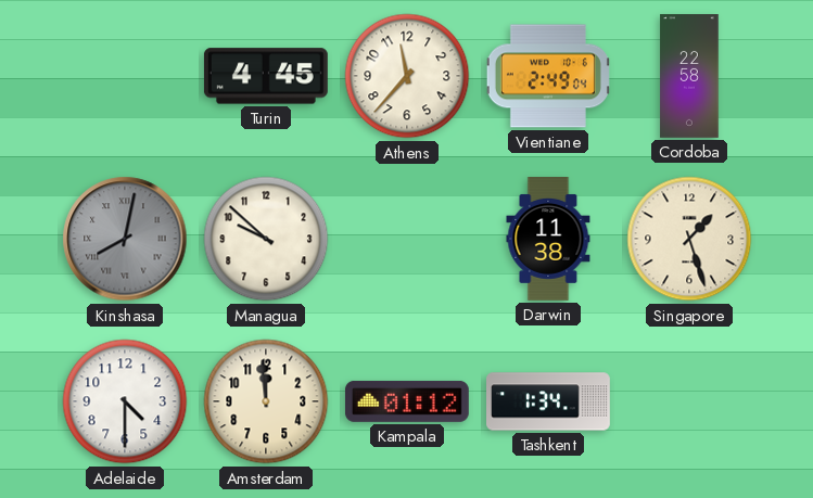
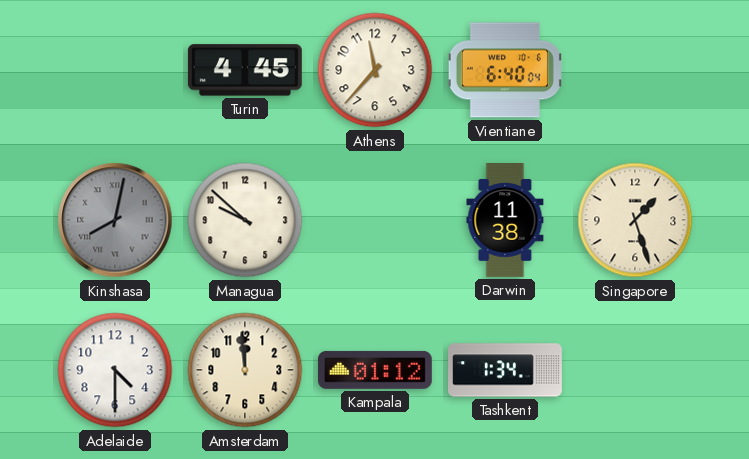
Vientiane: 2:49 -> 6:40
Cordoba: 22:58 -> none
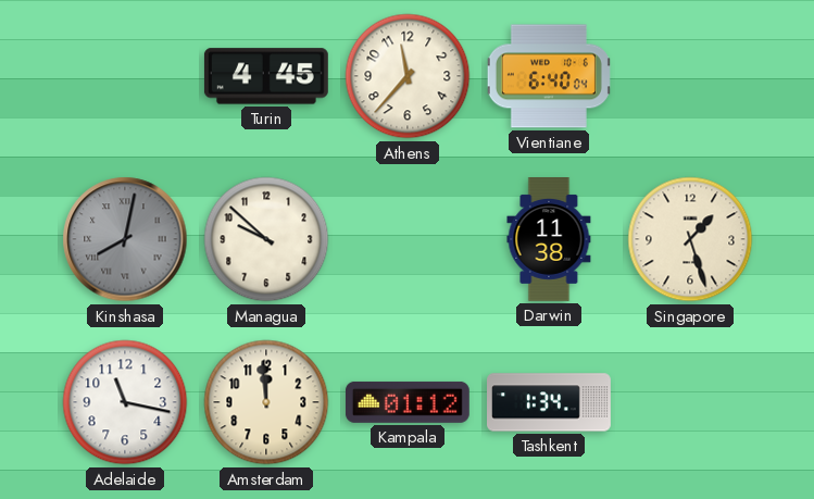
Adelaide: 4:30 -> 11:17
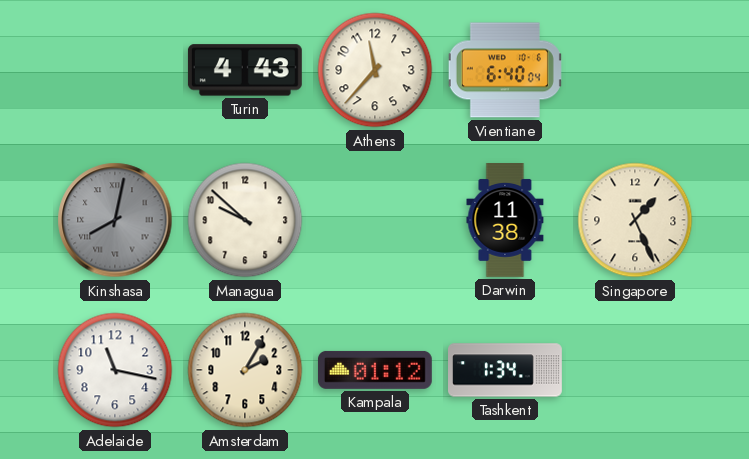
Turin: 4:45 -> 4:43
Singapore: 1:27 -> 1:26
Amsterdam: 11:59 -> 2:05
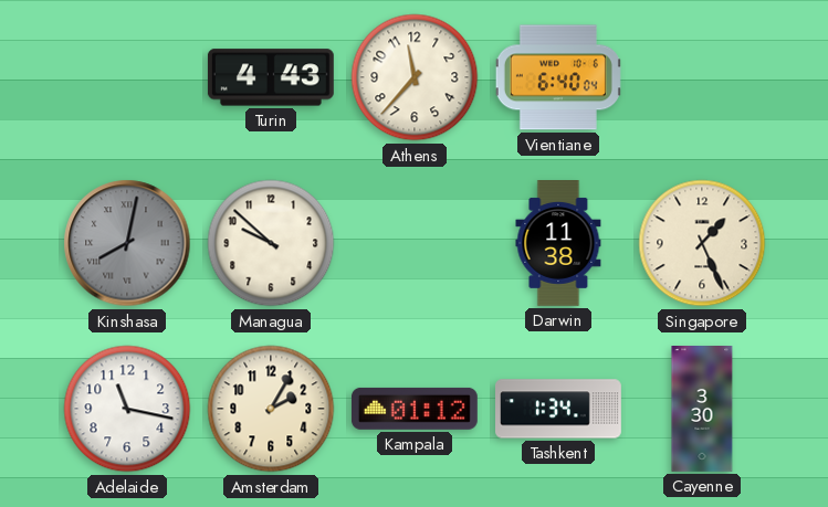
Cayenne: none -> 3:30
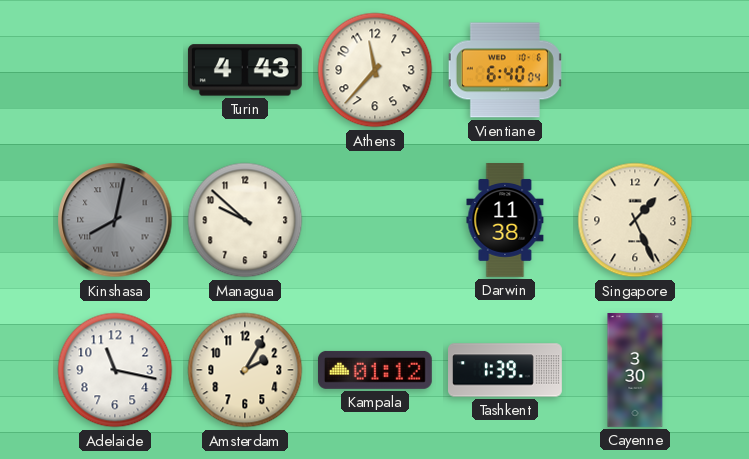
Tashkent: 1:34 -> 1:39
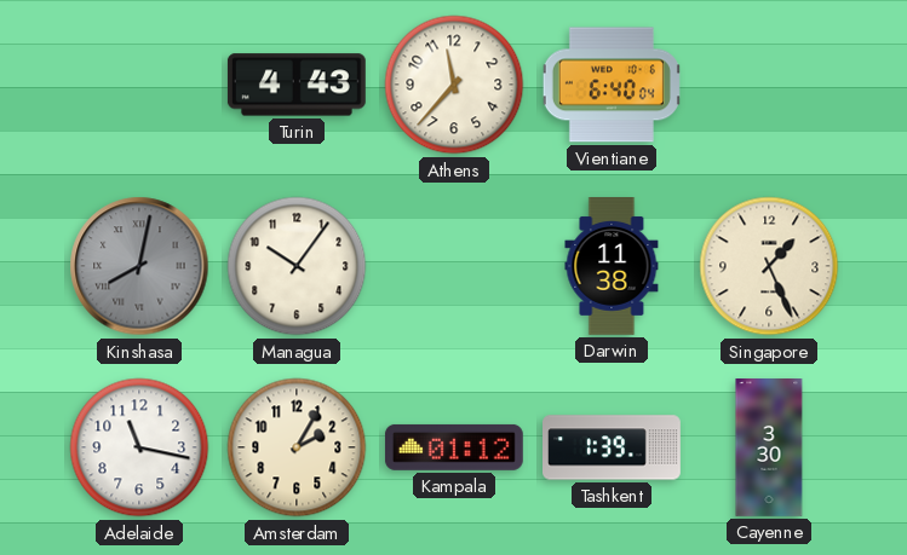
Managua: 9:52 -> 10:06
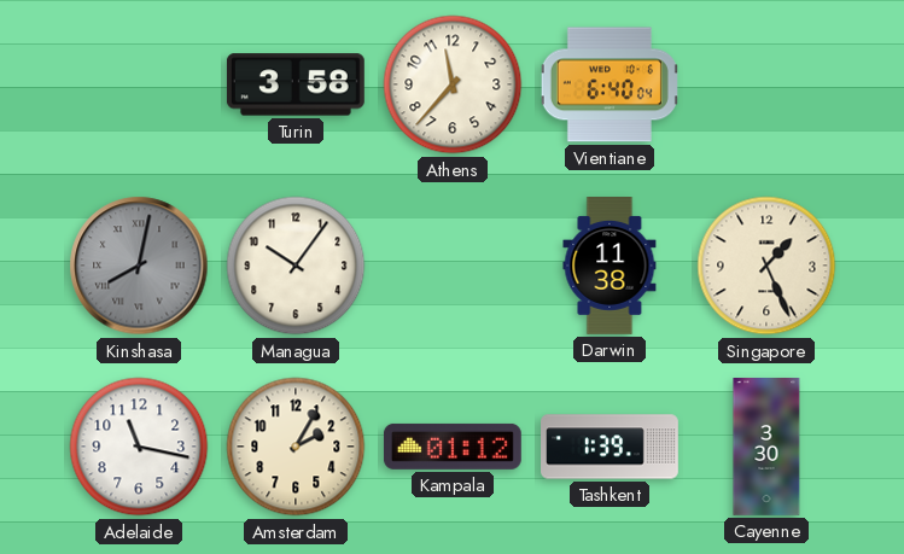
Turin: 4:43 -> 3:58
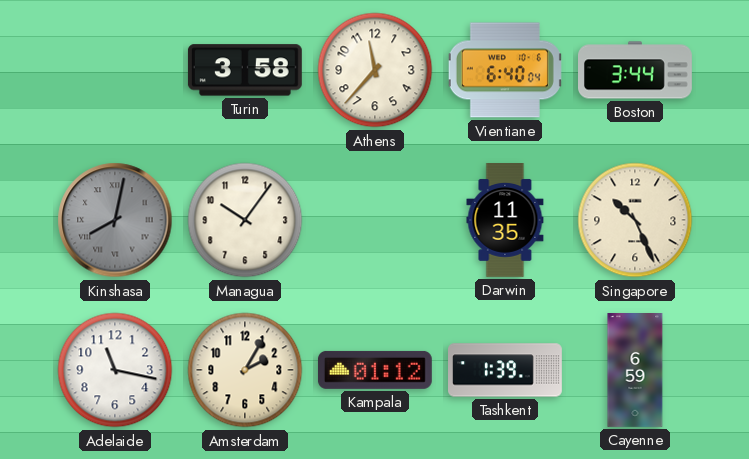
Boston: none -> 3:44
Darwin: 11:38 -> 11:35
Singapore: 1:26 -> 10:26
Cayenne: 3:30 -> 6:59
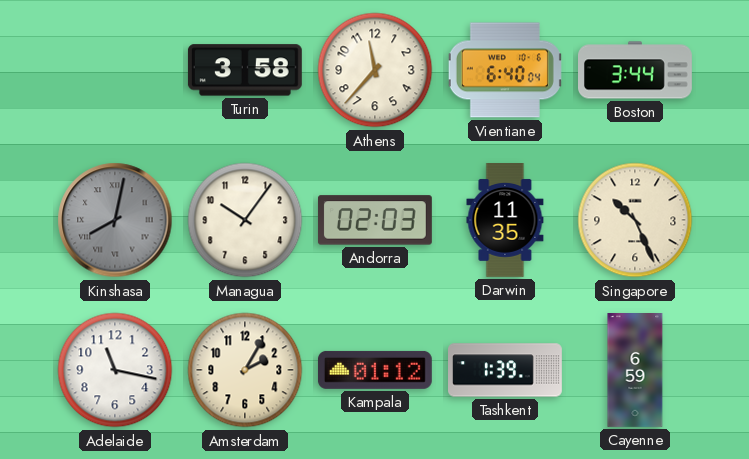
Andorra: none -> 02:03
